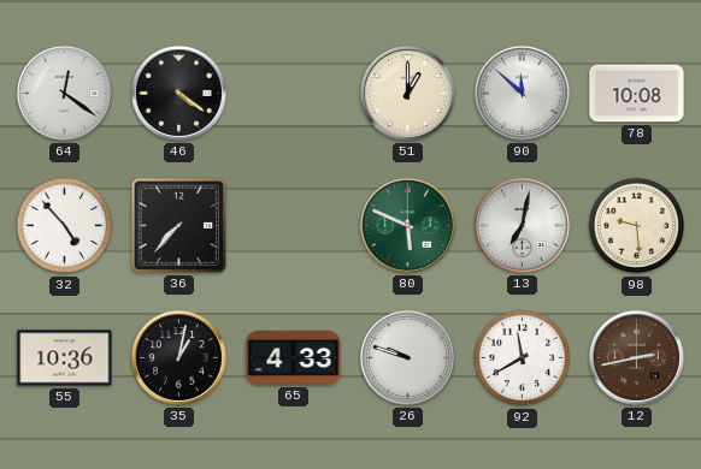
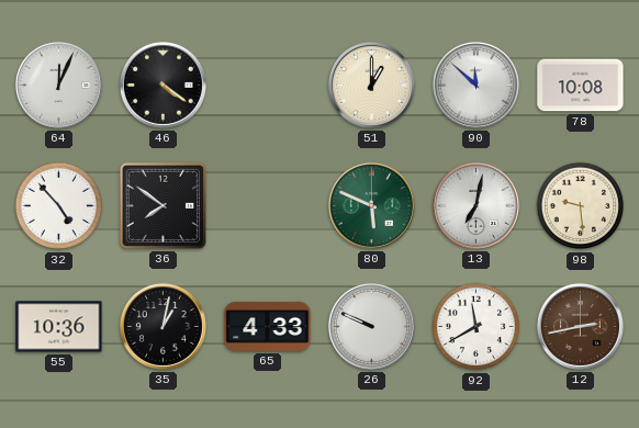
64: 12:21 -> 12:04
36: 7:37 -> 7:51
26: 9:48 -> 9:49
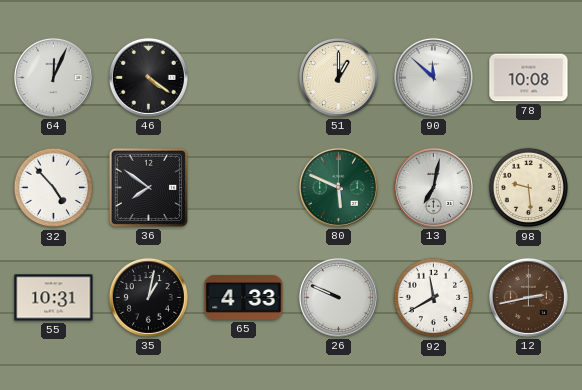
55: 10:36 -> 10:31
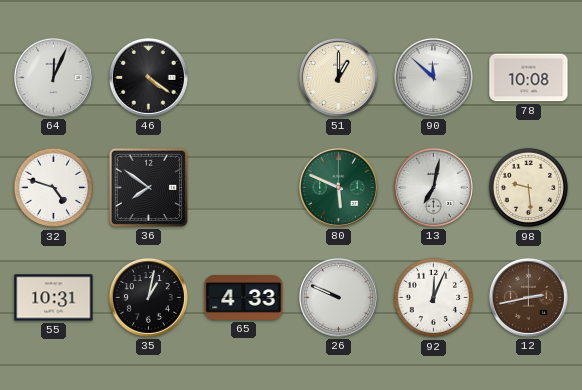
32: 4:53 -> 4:48
92: 11:40 -> 12:04
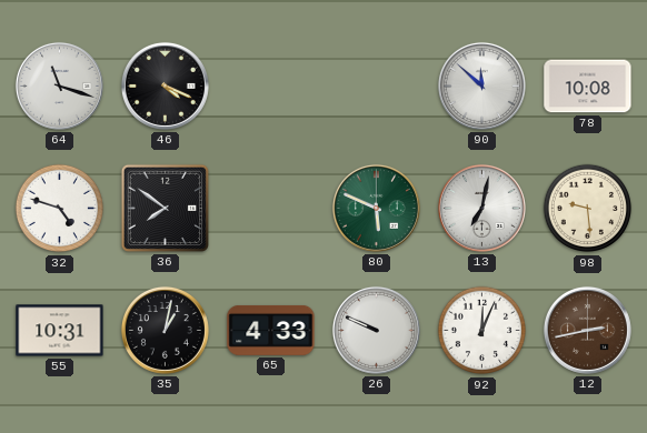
64: 12:04 -> 11:18
46: 4:21 -> 4:19
51: 1:00 -> none
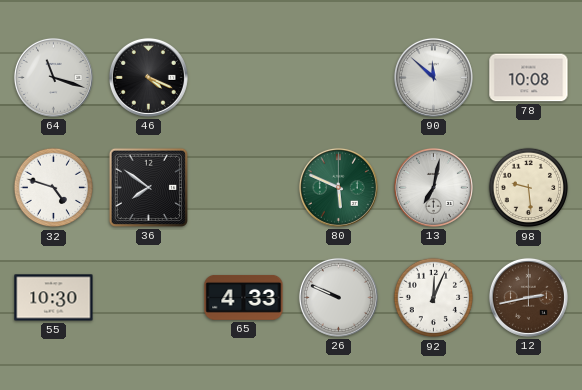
55: 10:31 -> 10:30
35: 1:02 -> none
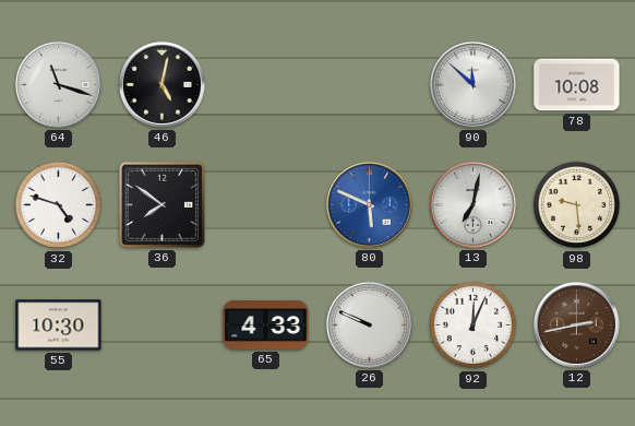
46: 4:19 -> 5:02
80 dial: green -> blue
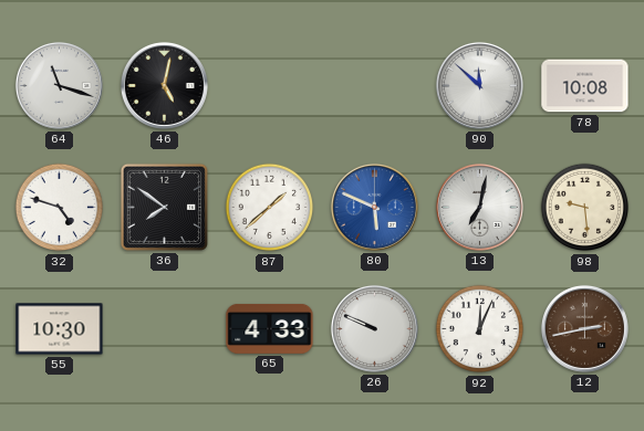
87: none -> 1:38
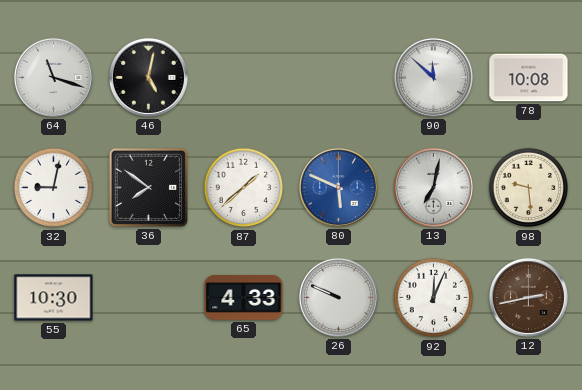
32: 4:48 -> 9:02
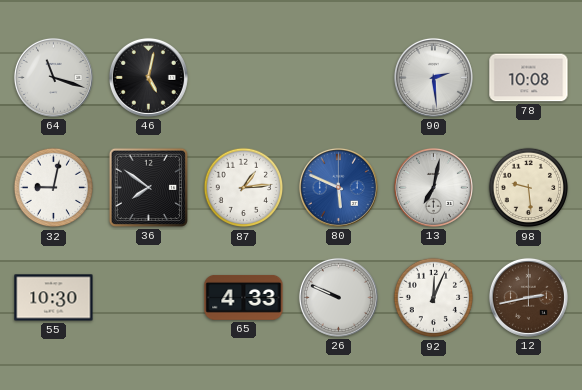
90: 11:52 -> 2:29
87: 1:38 -> 1:14
